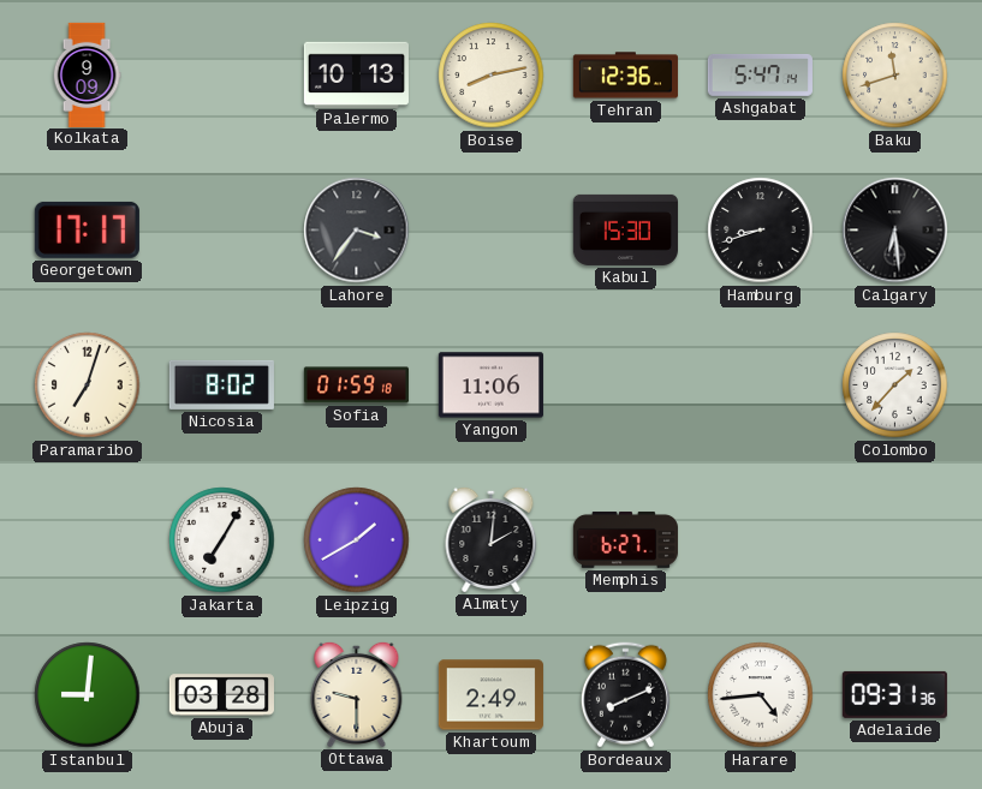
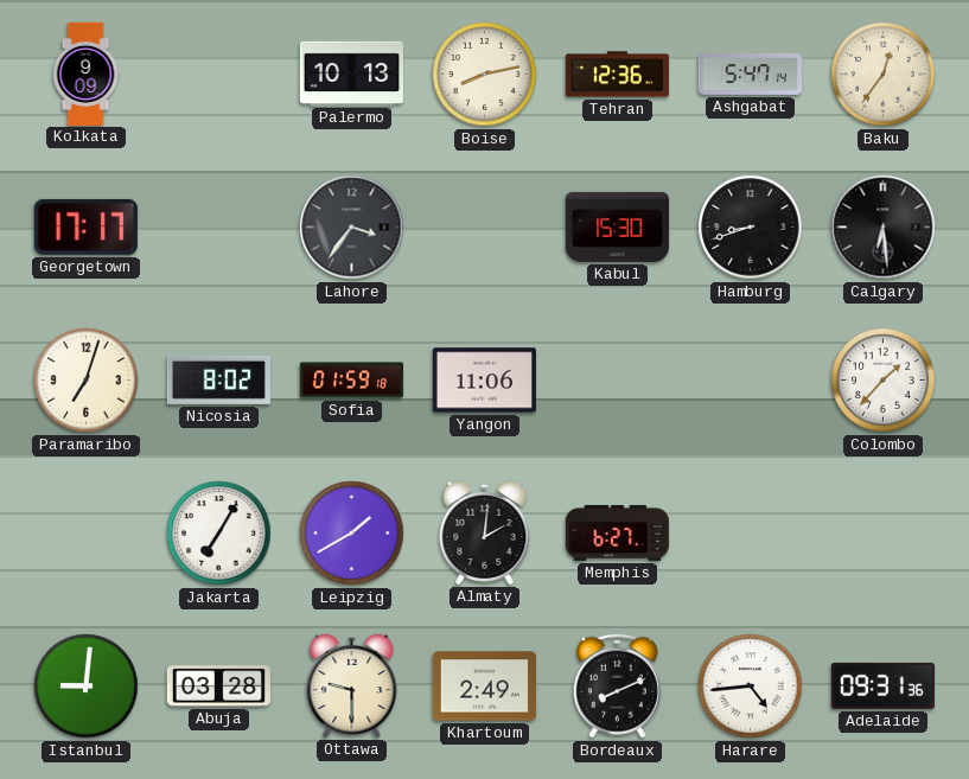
Baku: 11:42 -> 12:36
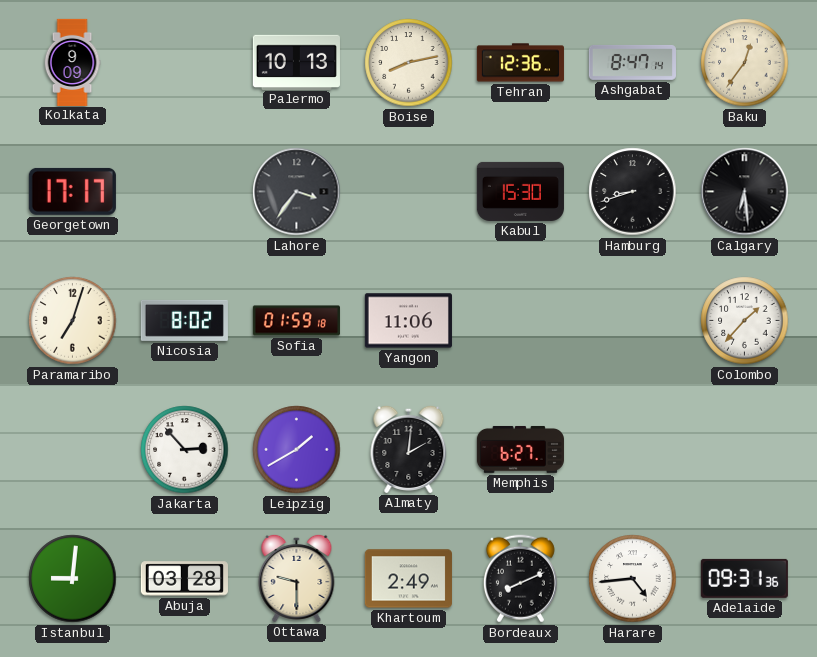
Ashgabat: 5:47 -> 8:47
Jakarta: 7:05 -> 2:53
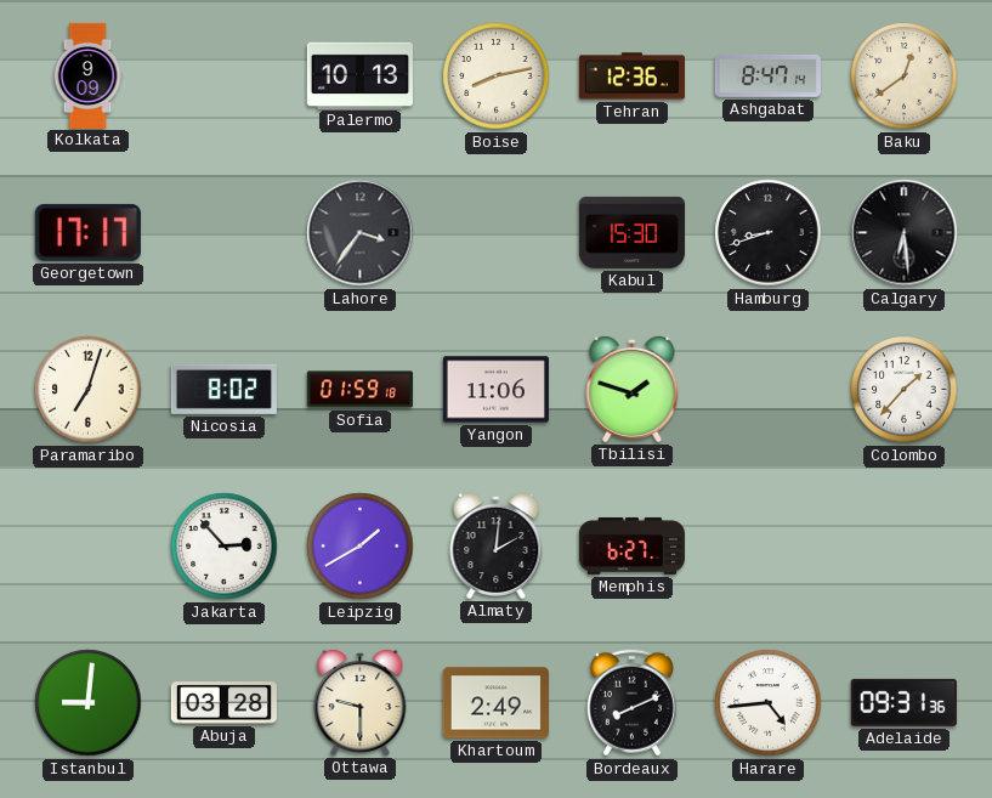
Baku: 12:36 -> 12:39
Tbilisi: none -> 1:48
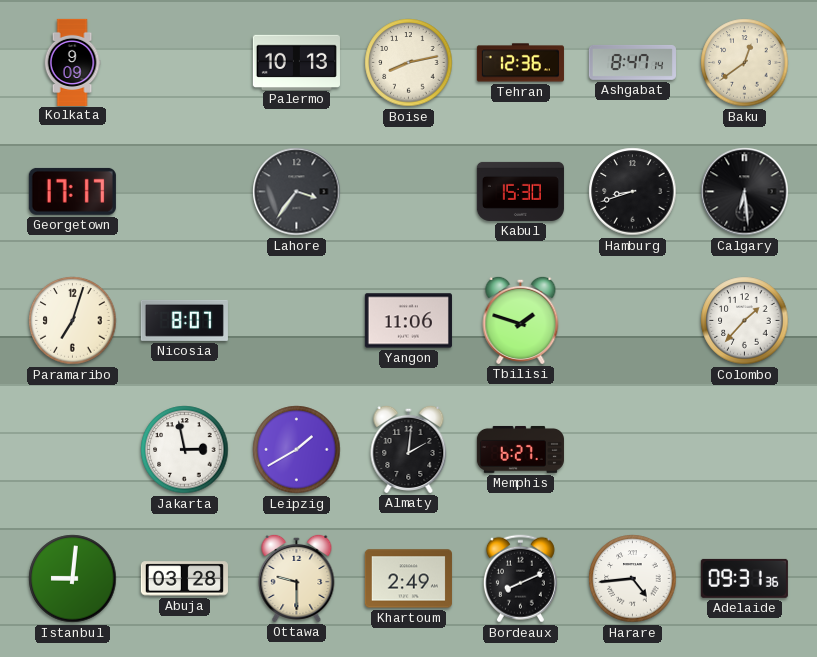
Nicosia: 8:02 -> 8:07
Sofia: 01:59 -> none
Jakarta: 2:53 -> 2:58
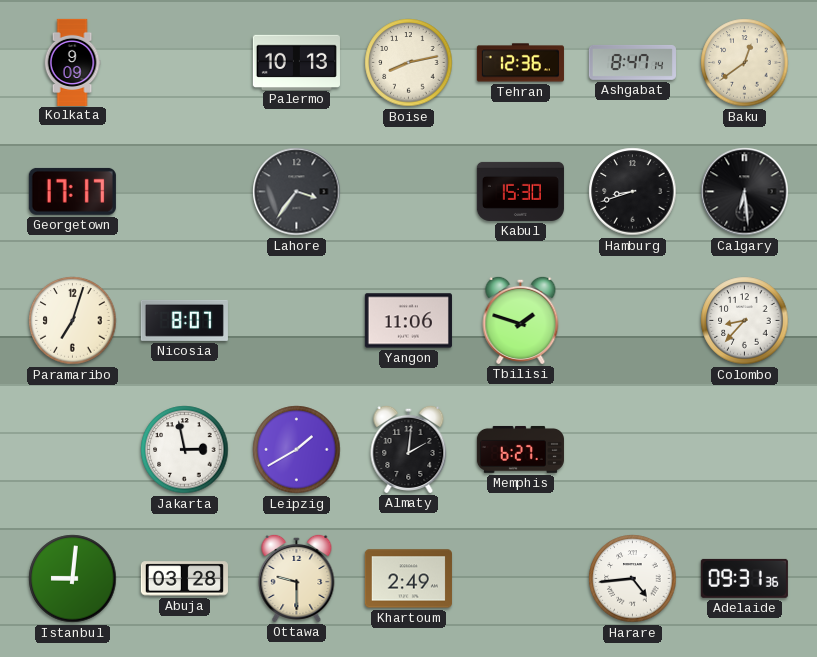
Colombo: 1:37 -> 8:37
Bordeaux: 8:11 -> none
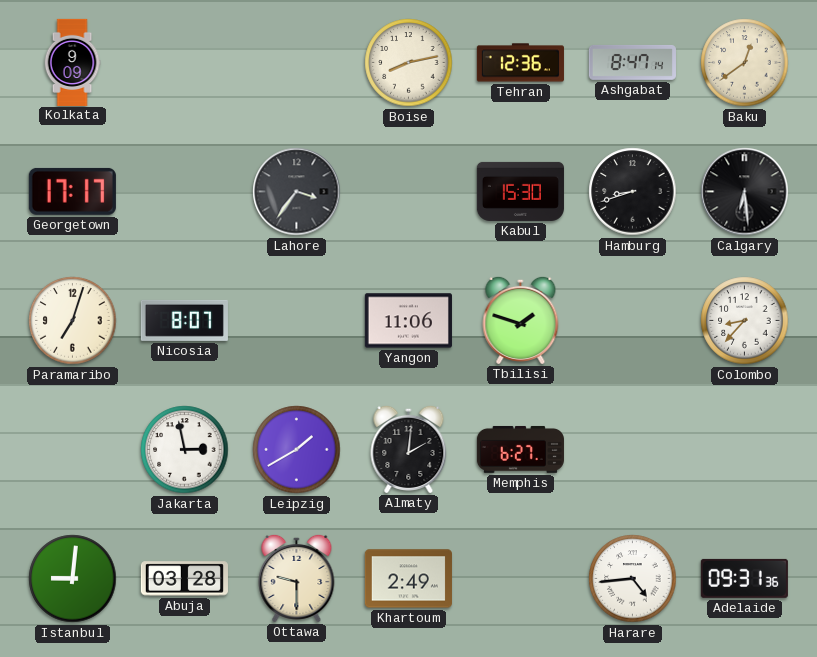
Palermo: 10:13 -> none
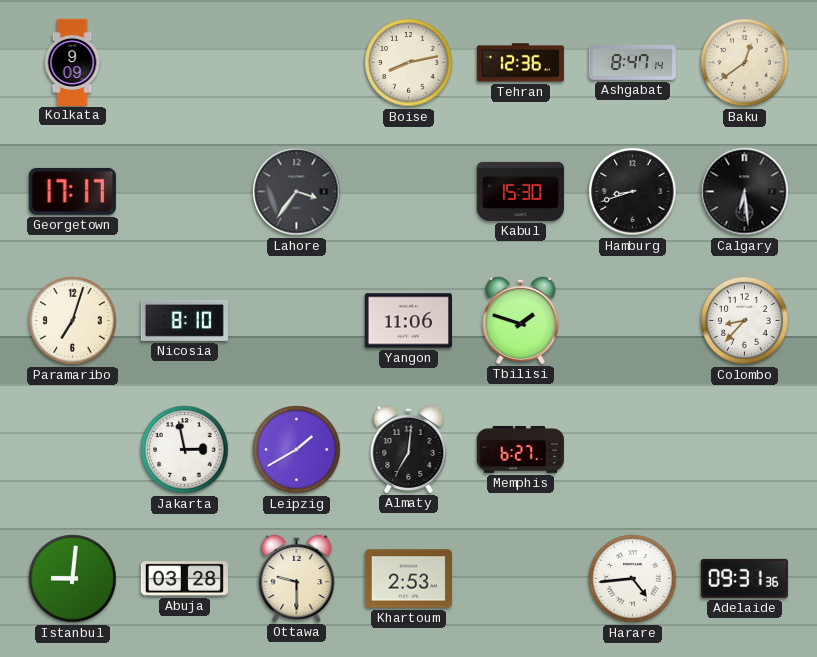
Nicosia: 8:07 -> 8:10
Almaty: 2:01 -> 7:01
Khartoum: 2:49 -> 2:53
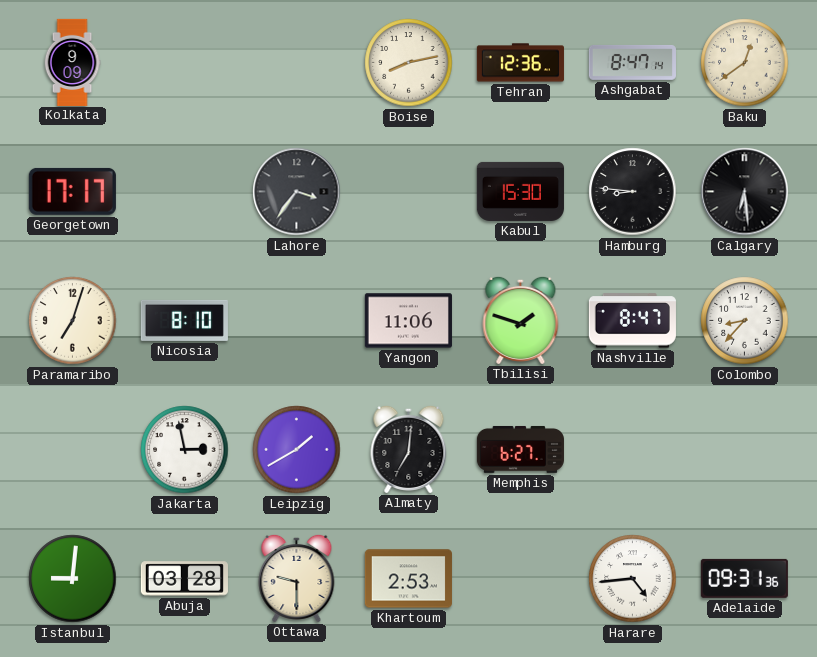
Hamburg: 8:42 -> 8:46
Nashville: none -> 8:47
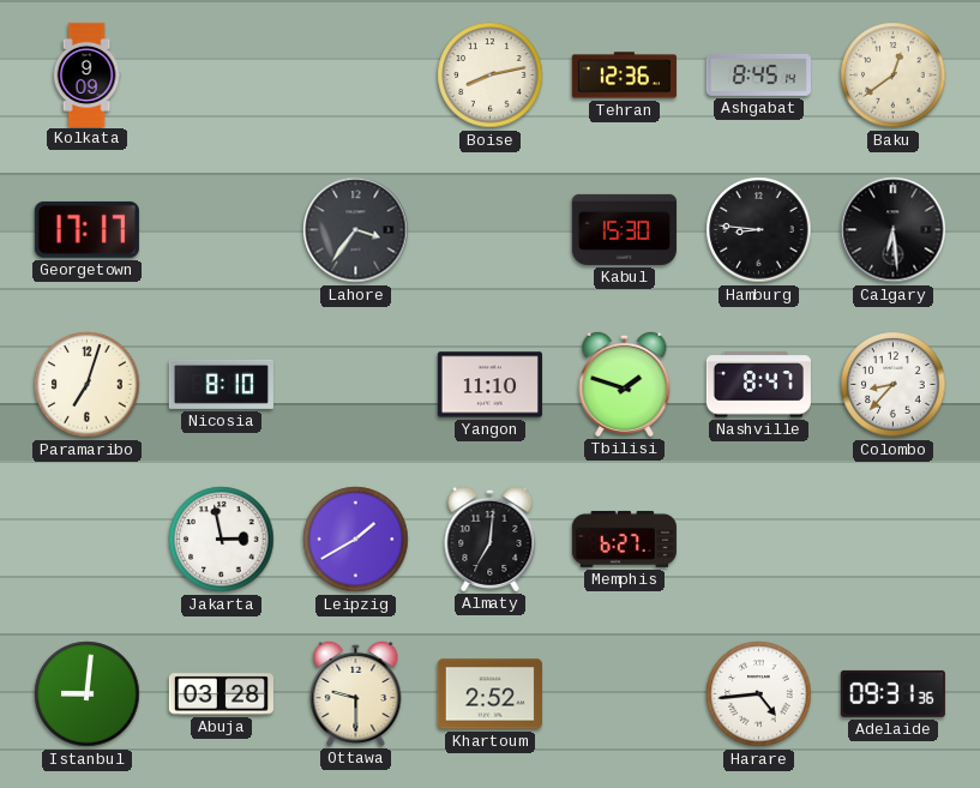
Ashgabat: 8:47 -> 8:45
Yangon: 11:06 -> 11:10
Khartoum: 2:53 -> 2:52
